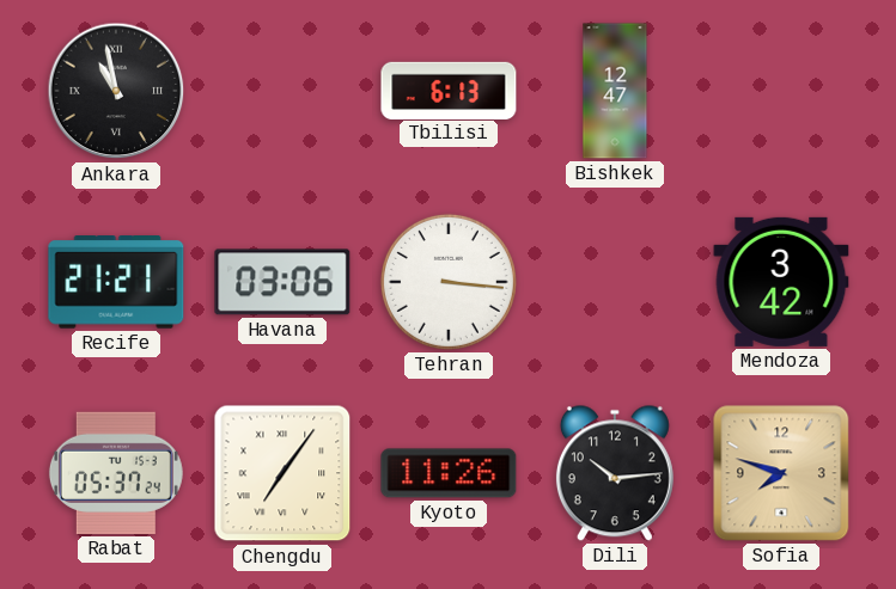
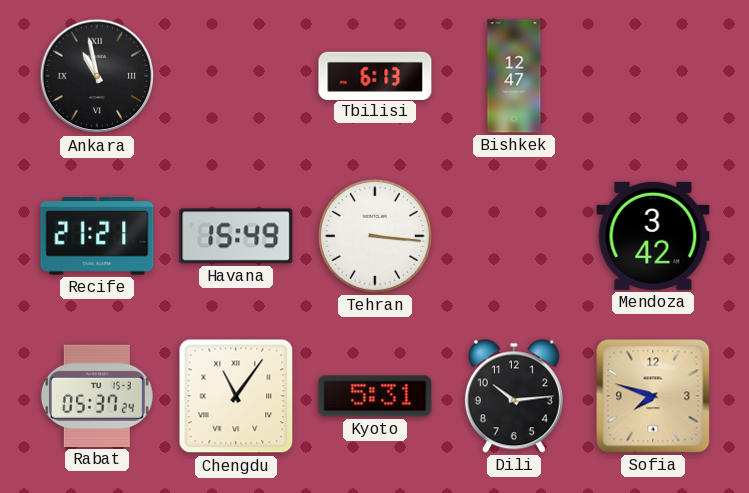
Havana: 03:06 -> 15:49
Chengdu: 7:06 -> 11:06
Kyoto: 11:26 -> 5:31
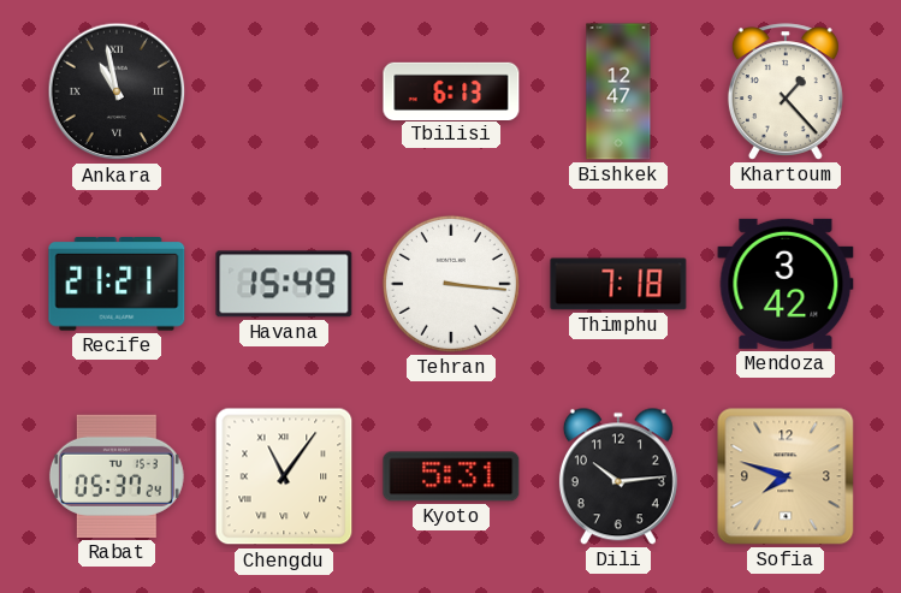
Khartoum: none -> 1:23
Thimphu: none -> 7:18
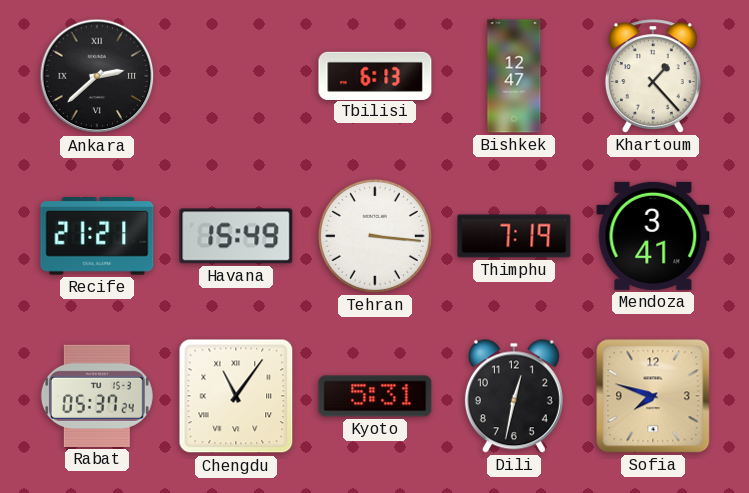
Ankara: 10:58 -> 2:38
Thimphu: 7:18 -> 7:19
Mendoza: 3:42 -> 3:41
Dili: 10:14 -> 12:32
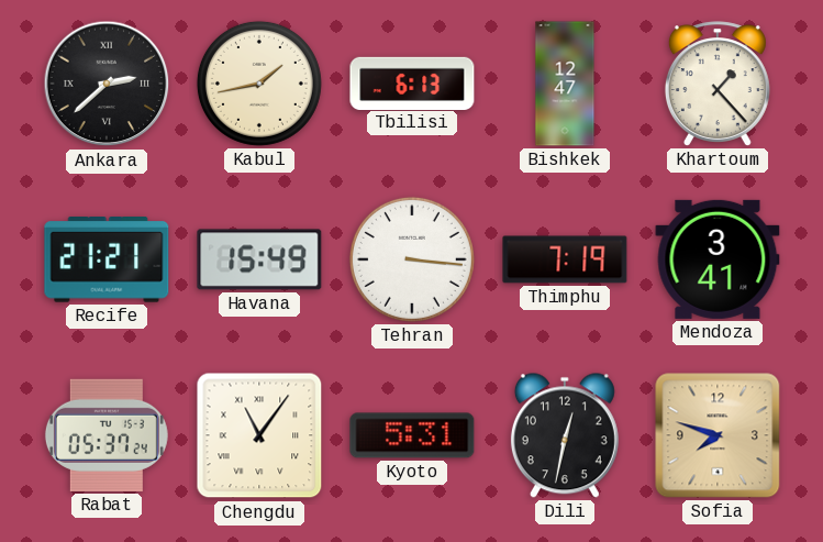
Kabul: none -> 1:43
